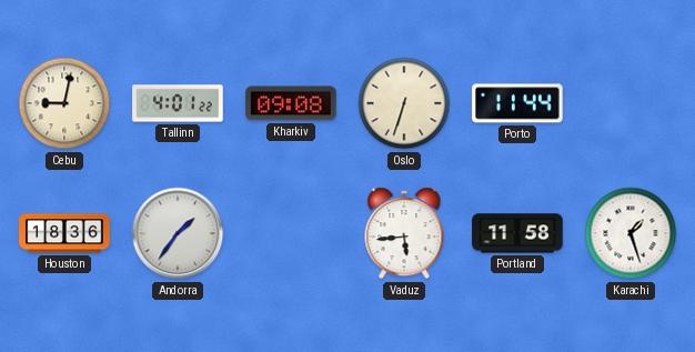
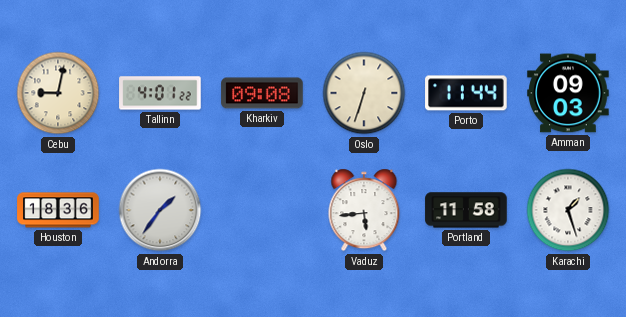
Amman: none -> 09:03
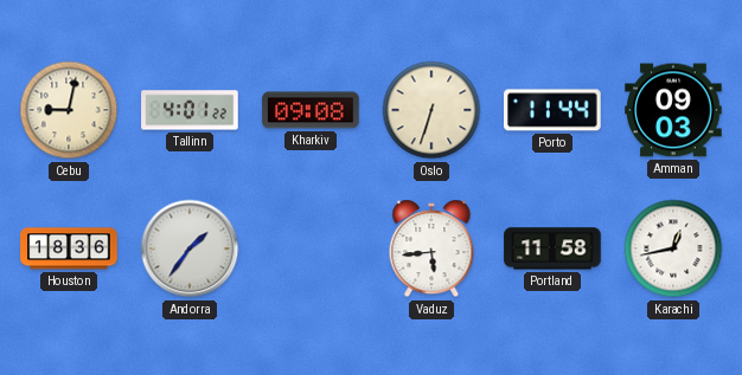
Karachi: 1:27 -> 12:43
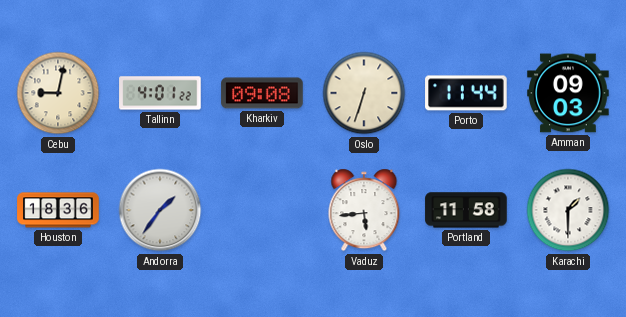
Karachi: 12:43 -> 1:30
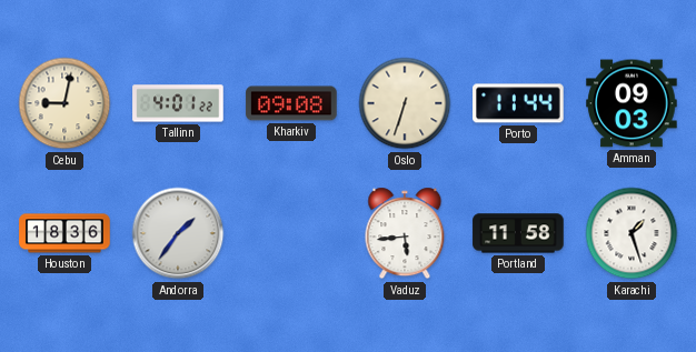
Karachi: 1:30 -> 1:27
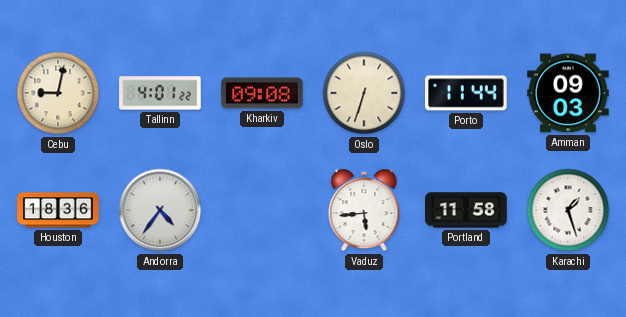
Andorra: 1:36 -> 4:36
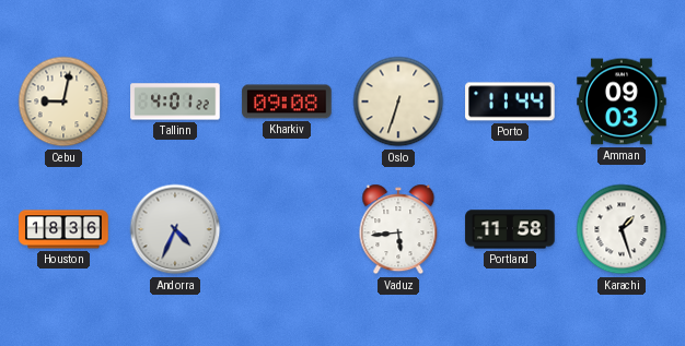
Andorra: 4:36 -> 4:34
